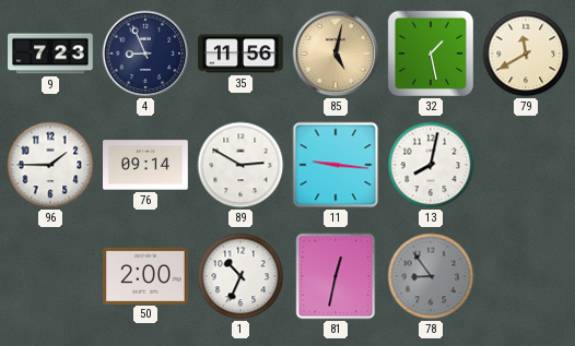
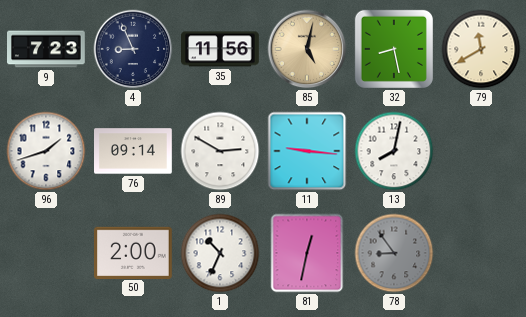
32: 1:28 -> 8:28
96: 1:45 -> 1:42
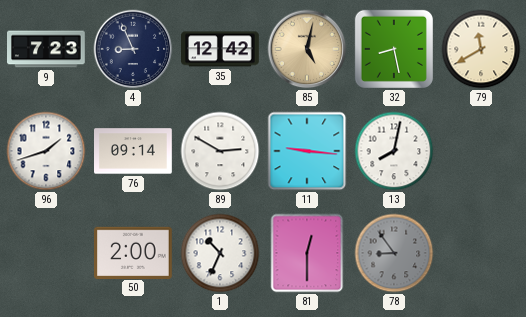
35: 11:56 -> 12:42
81: 12:32 -> 12:30
